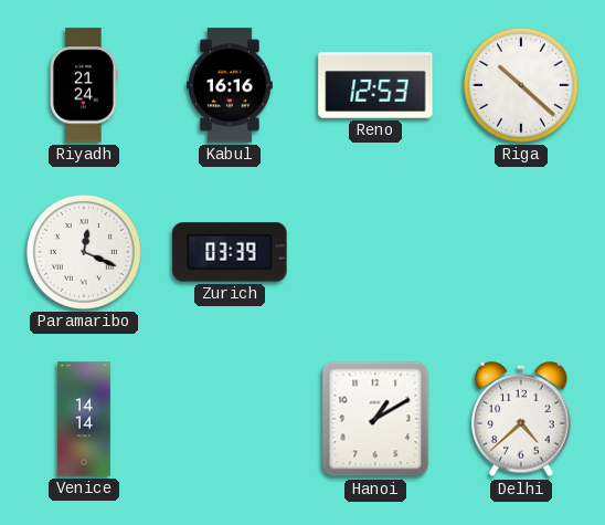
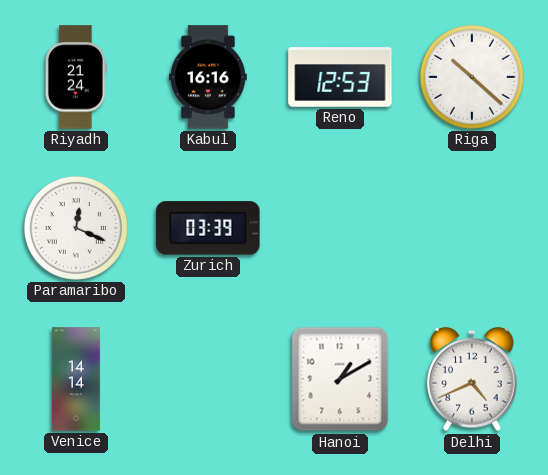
Delhi: 4:38 -> 4:41
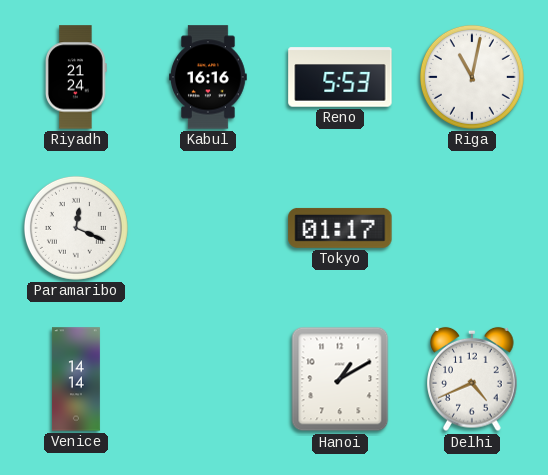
Reno: 12:53 -> 5:53
Riga: 10:22 -> 11:02
Zurich: 03:39 -> none
Tokyo: none -> 01:17
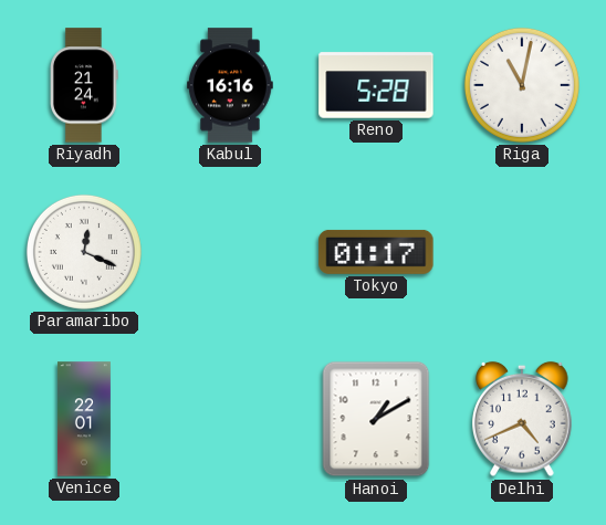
Reno: 5:53 -> 5:28
Venice: 14:14 -> 22:01
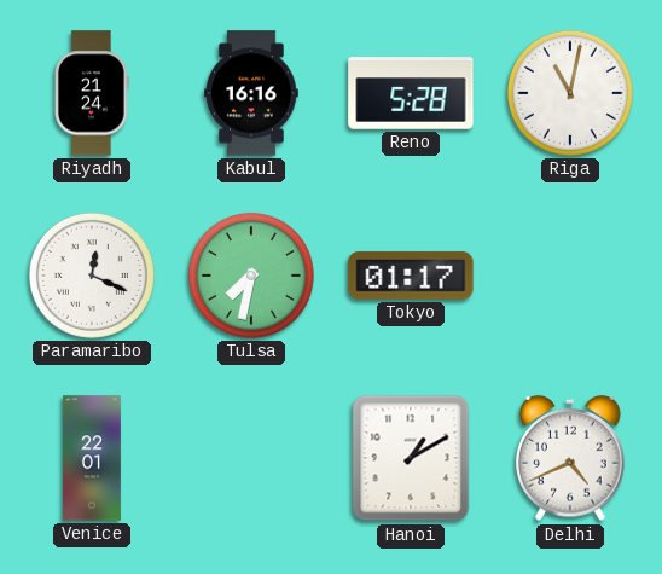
Tulsa: none -> 7:32
